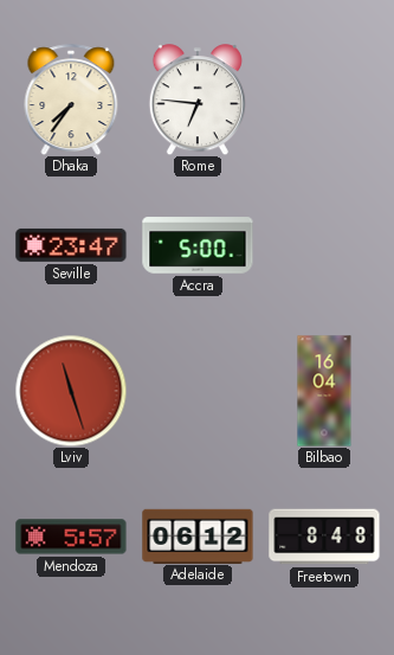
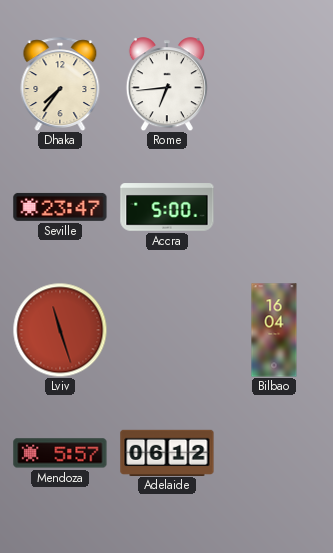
Rome: 6:46 -> 6:44
Freetown: 8:48 -> none
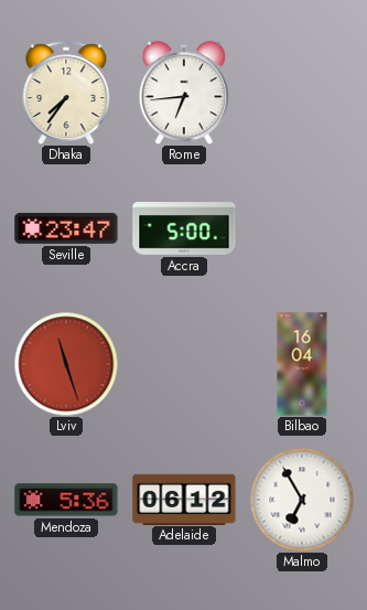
Mendoza: 5:57 -> 5:36
Malmo: none -> 6:55
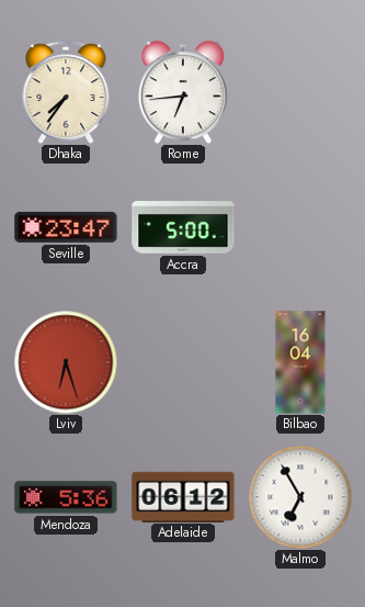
Lviv: 11:27 -> 6:27
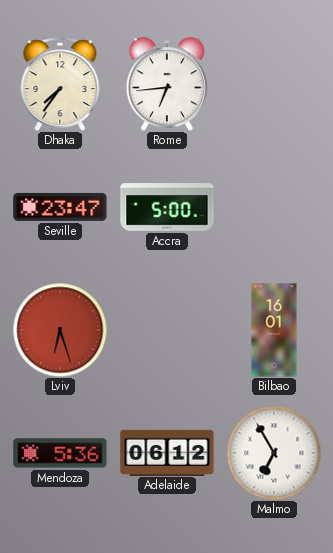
Bilbao: 16:04 -> 16:01
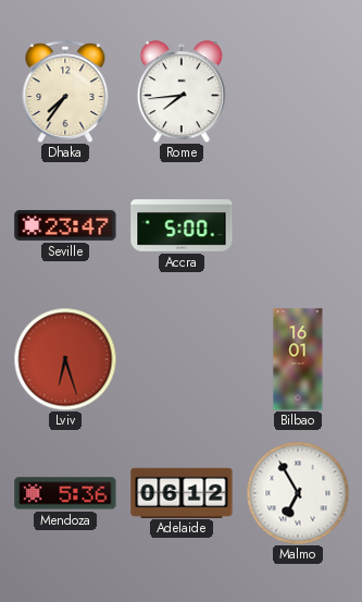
Rome: 6:44 -> 7:44
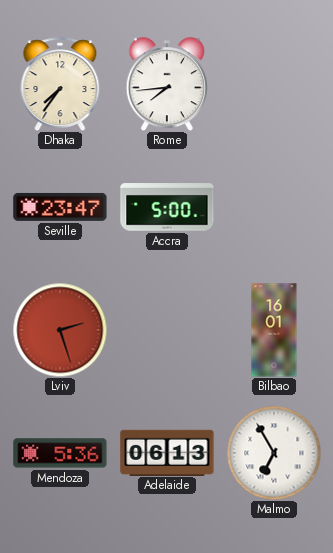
Lviv: 6:27 -> 2:27
Adelaide: 06:12 -> 06:13
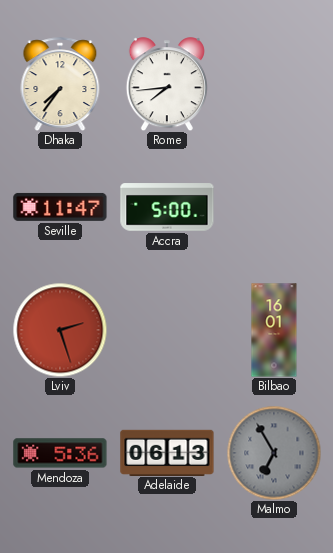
Seville: 23:47 -> 11:47
Malmo dial: white -> grey
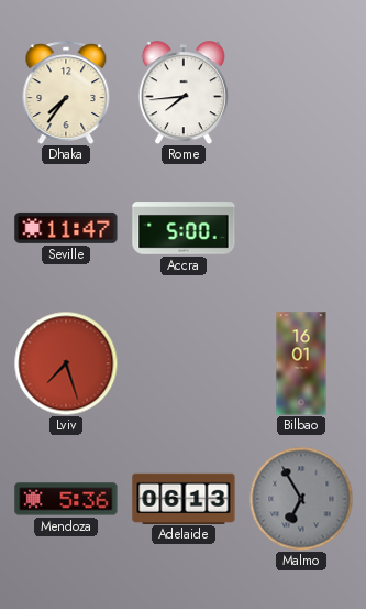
Lviv: 2:27 -> 7:27
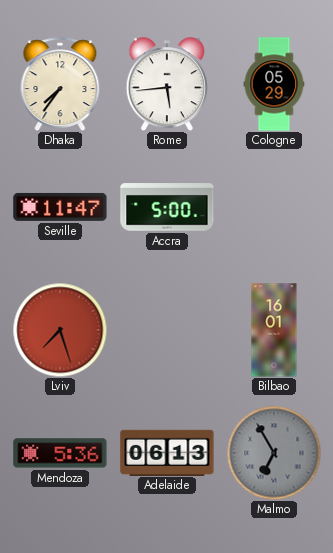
Rome: 7:44 -> 5:44
Cologne: none -> 05:29
